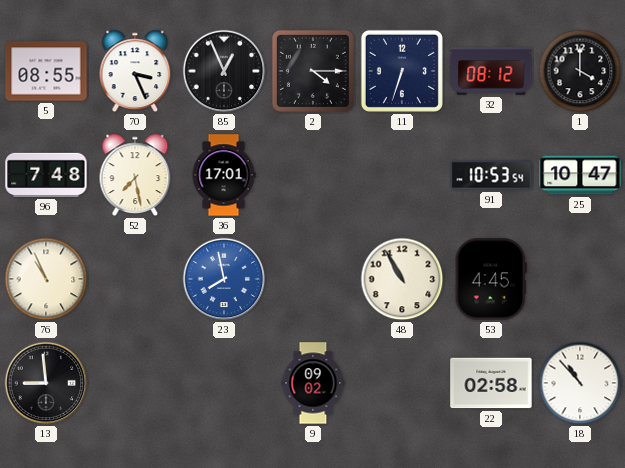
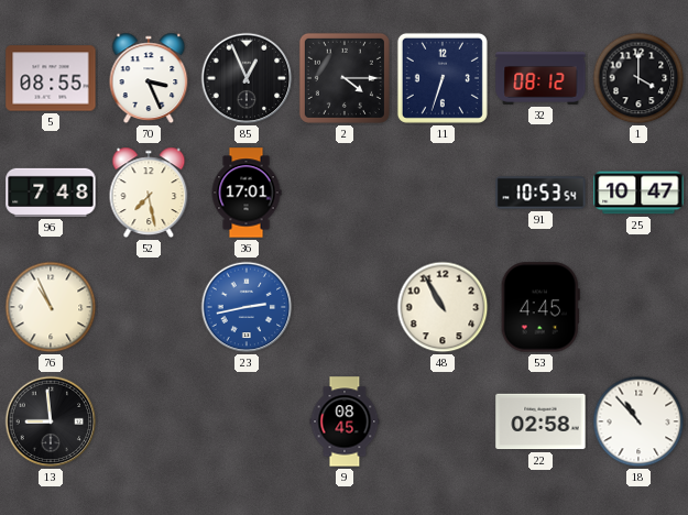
23: 7:58 -> 2:43
9: 09:02 -> 08:45
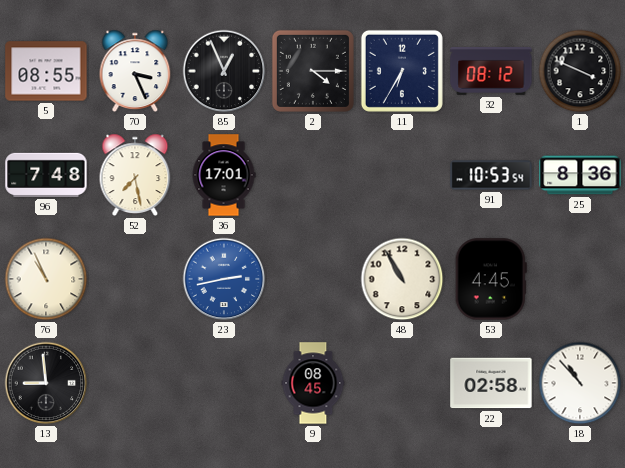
11: 6:33 -> 6:35
1: 4:00 -> 3:49
25: 10:47 -> 8:36
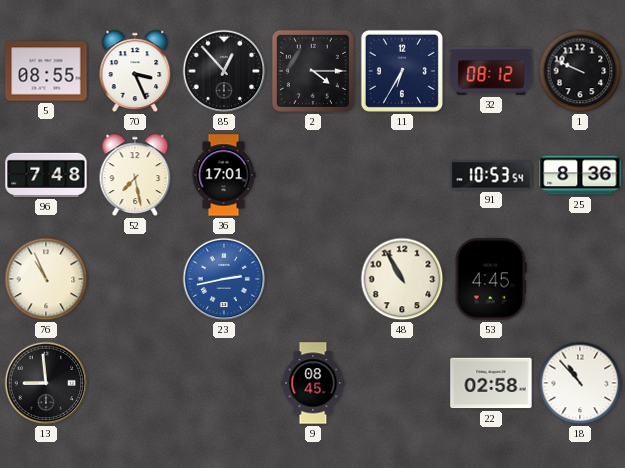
85: 12:56 -> 12:53
1: 3:49 -> 9:49
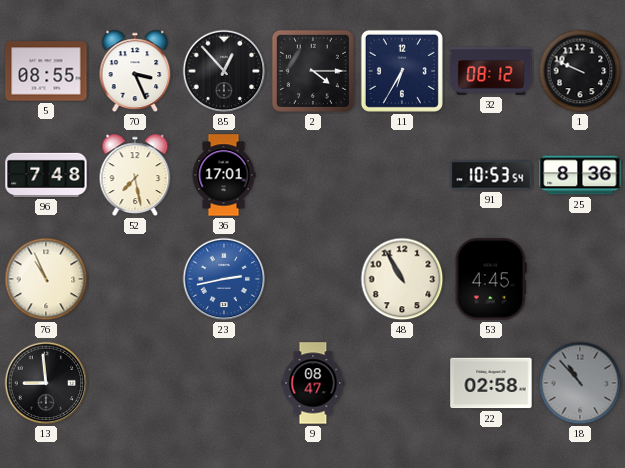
9: 08:45 -> 08:47
18 dial: white -> grey
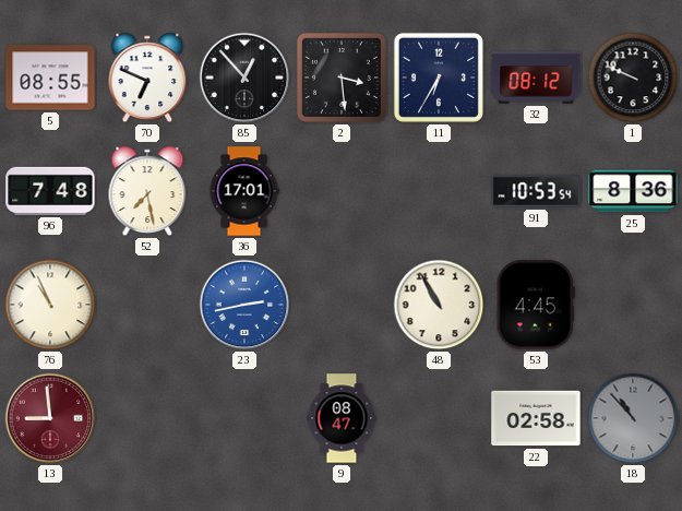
70: 3:26 -> 6:49
2: 4:15 -> 3:29
13 dial: black -> burgundy
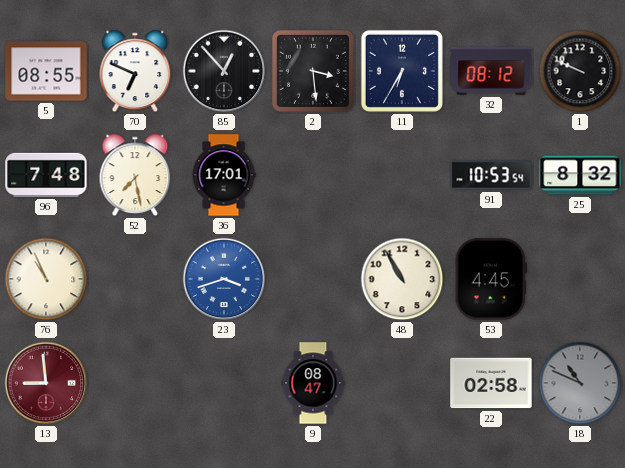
25: 8:36 -> 8:32
23: 2:43 -> 3:42
18: 10:53 -> 10:49
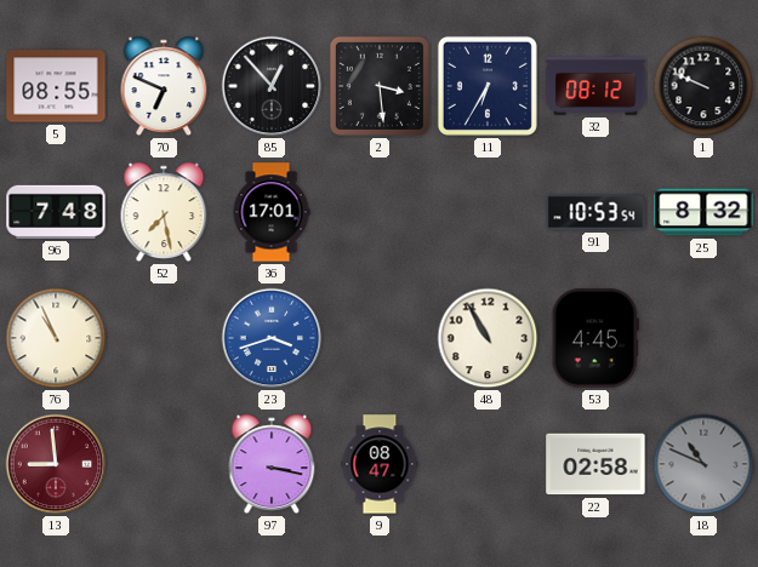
97: none -> 3:17
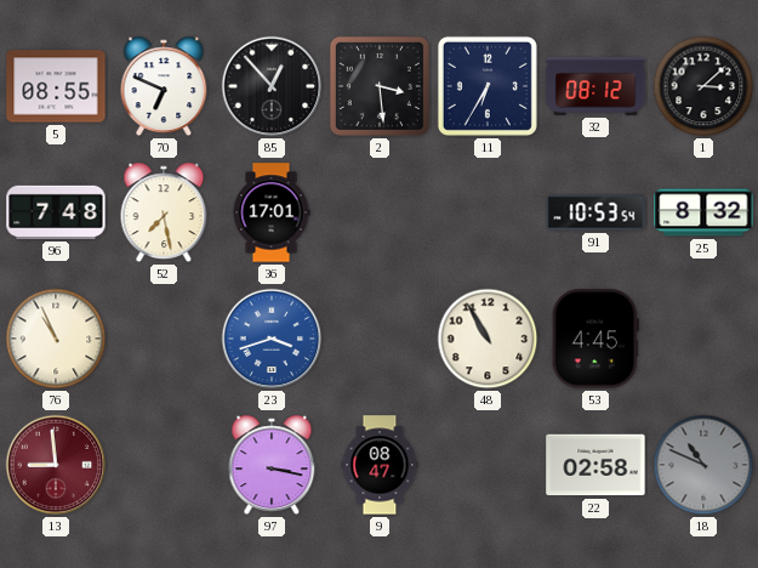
1: 9:49 -> 3:08
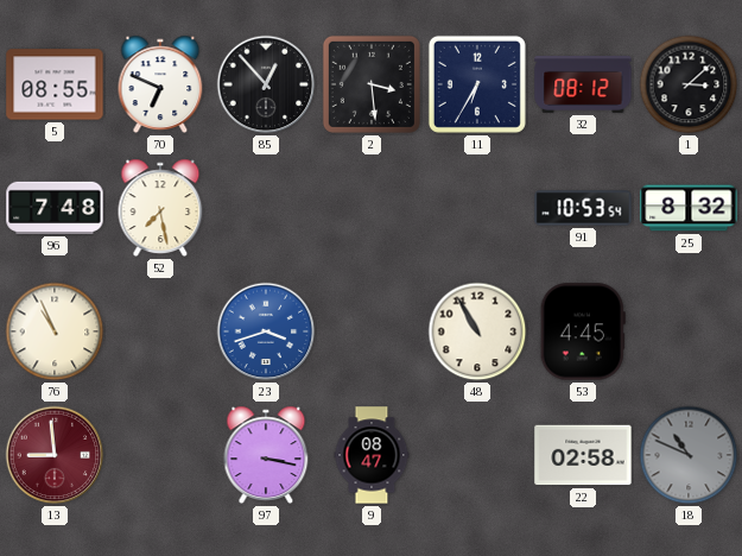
36: 17:01 -> none
